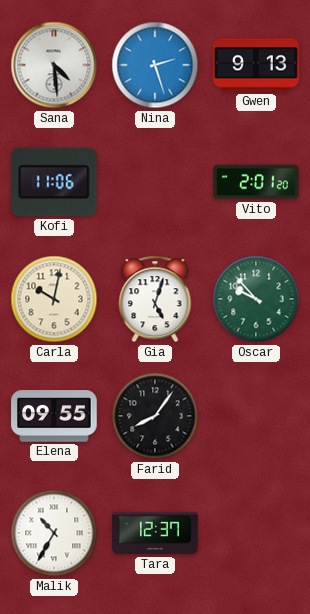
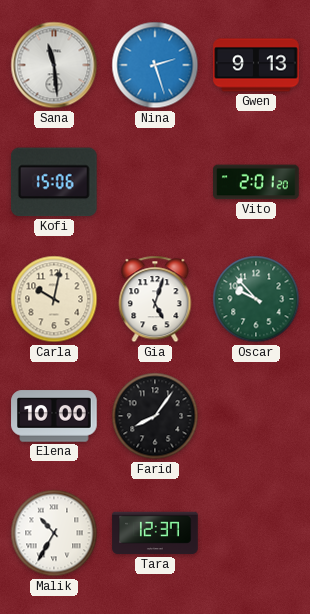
Sana: 4:29 -> 11:29
Kofi: 11:06 -> 15:06
Elena: 09:55 -> 10:00
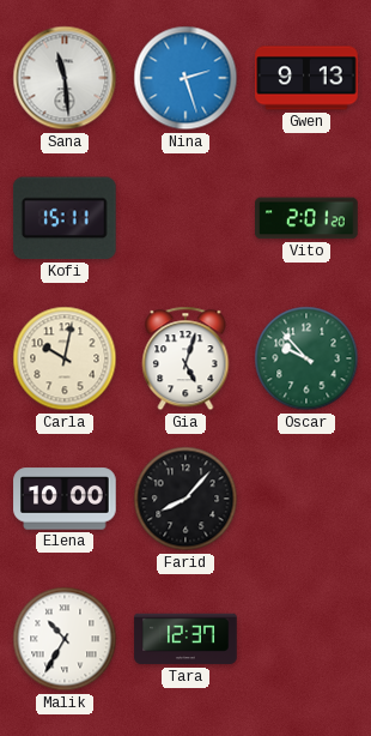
Kofi: 15:06 -> 15:11
Farid: 8:06 -> 8:07
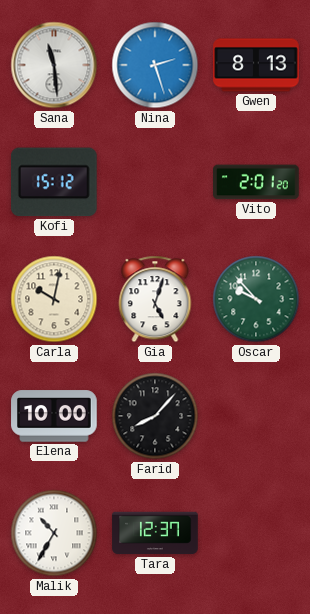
Gwen: 9:13 -> 8:13
Kofi: 15:11 -> 15:12
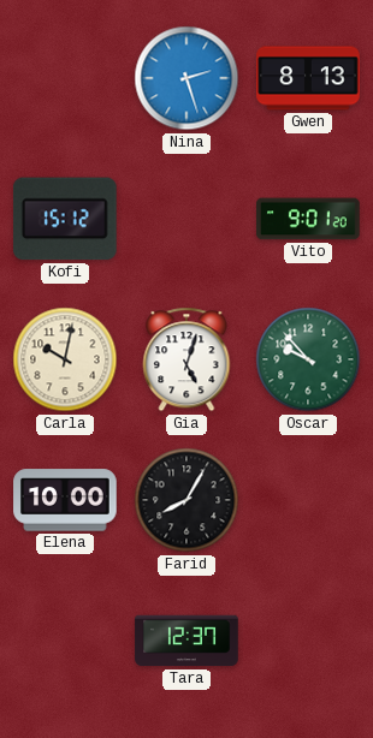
Sana: 11:29 -> none
Vito: 2:01 -> 9:01
Farid: 8:07 -> 8:05
Malik: 10:35 -> none
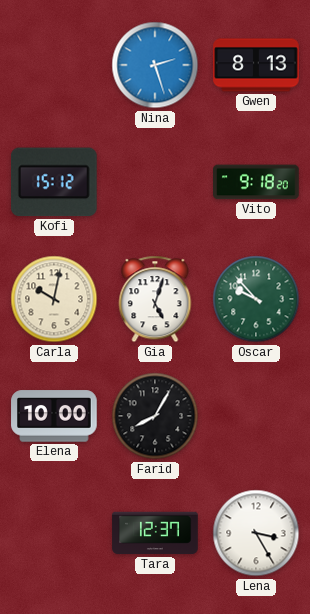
Vito: 9:01 -> 9:18
Lena: none -> 3:25
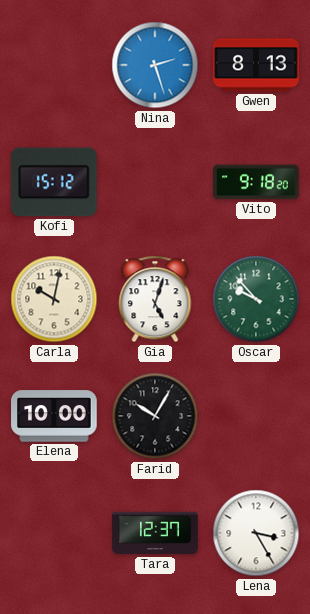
Farid: 8:05 -> 10:05
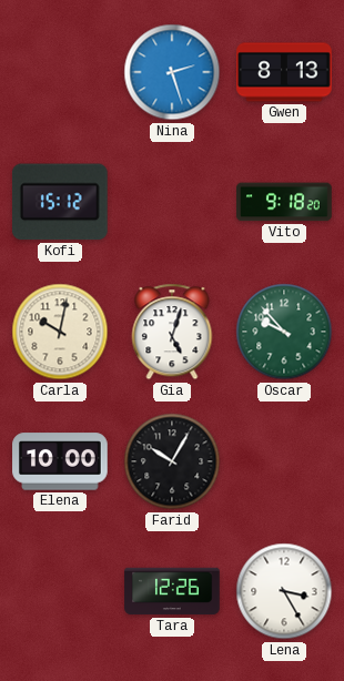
Tara: 12:37 -> 12:26
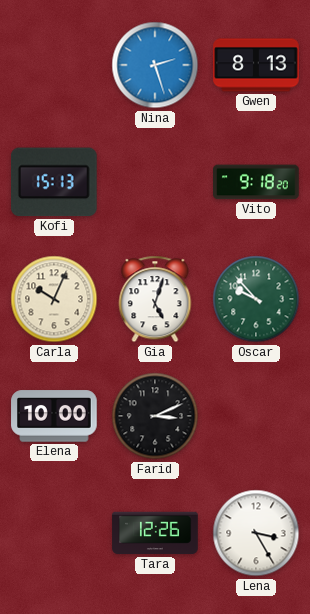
Kofi: 15:12 -> 15:13
Carla: 10:02 -> 10:04
Farid: 10:05 -> 3:11
